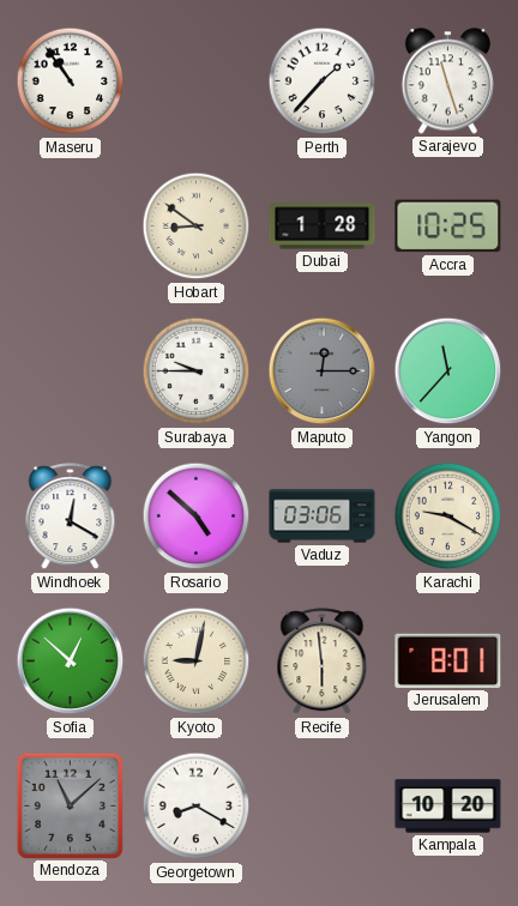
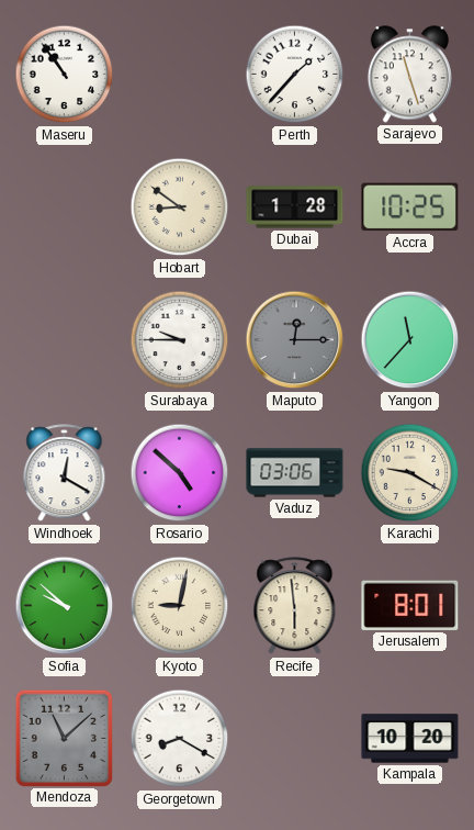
Sofia: 12:52 -> 9:52
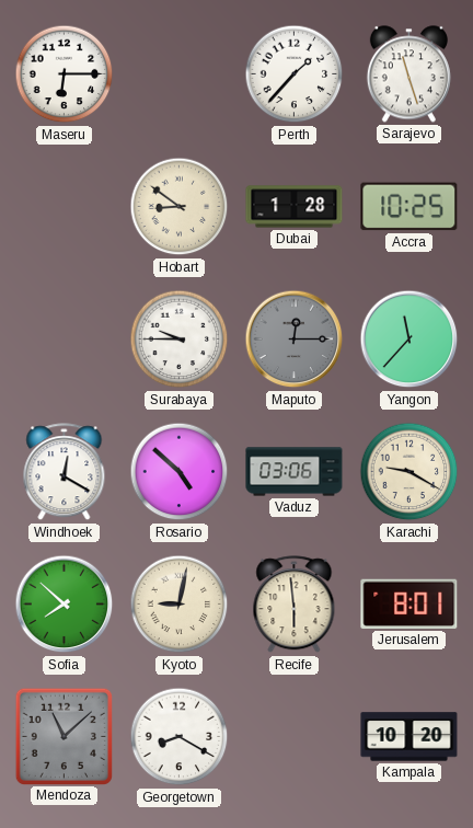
Maseru: 10:54 -> 6:15
Sofia: 9:52 -> 7:52
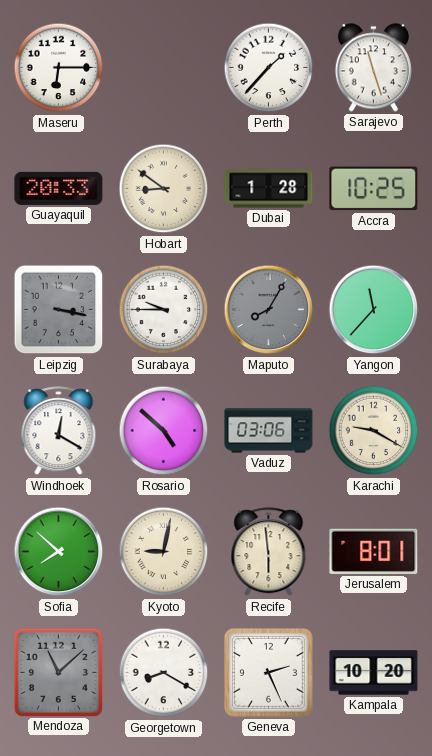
Guayaquil: none -> 20:33
Leipzig: none -> 3:17
Maputo: 12:15 -> 8:05
Geneva: none -> 2:26
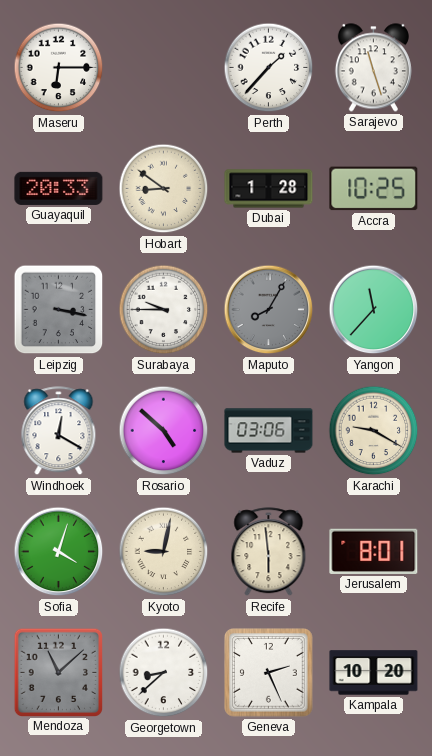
Sofia: 7:52 -> 4:03
Georgetown: 8:20 -> 8:38
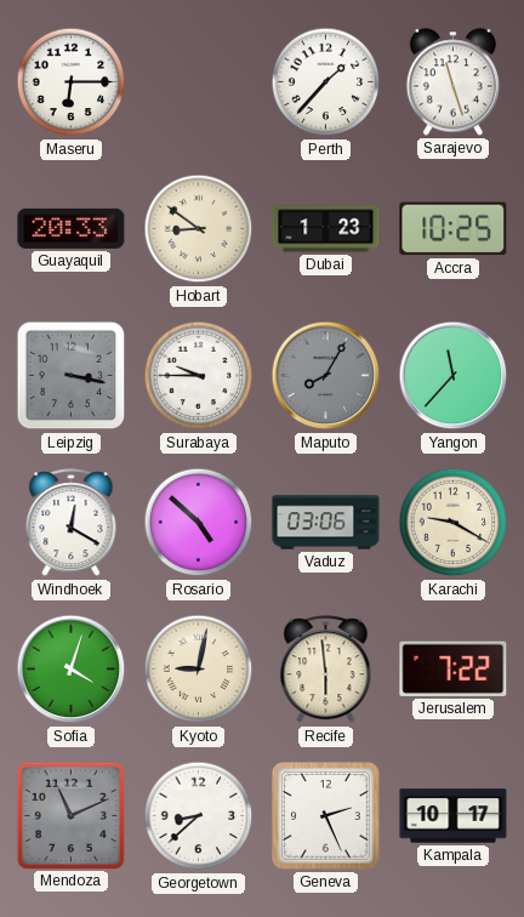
Dubai: 1:28 -> 1:23
Jerusalem: 8:01 -> 7:22
Mendoza: 11:08 -> 11:11
Kampala: 10:20 -> 10:17
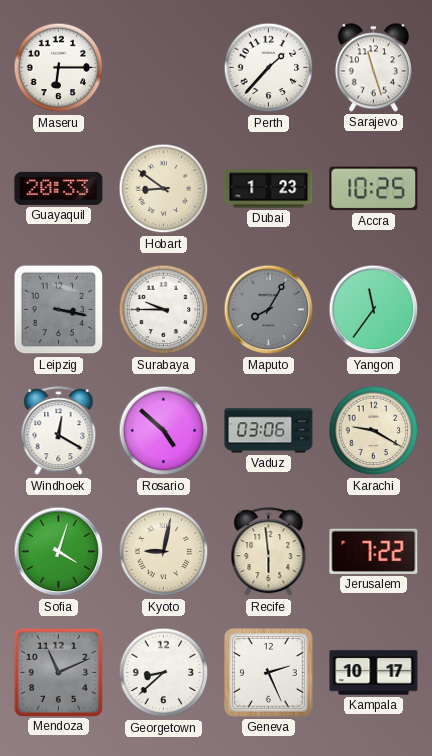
Yangon: 11:37 -> 11:36
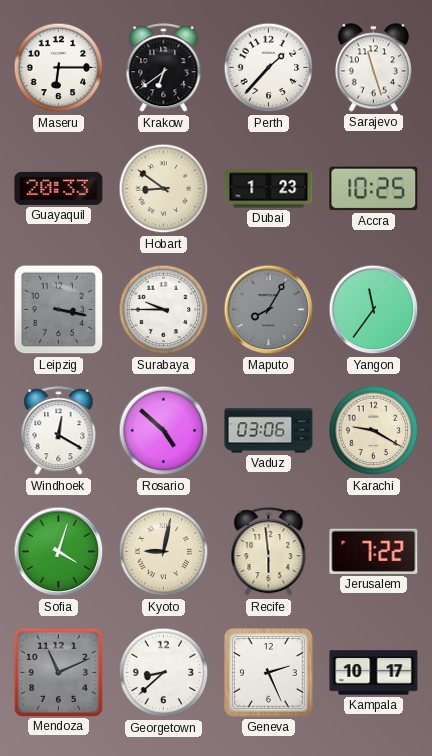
Krakow: none -> 6:39
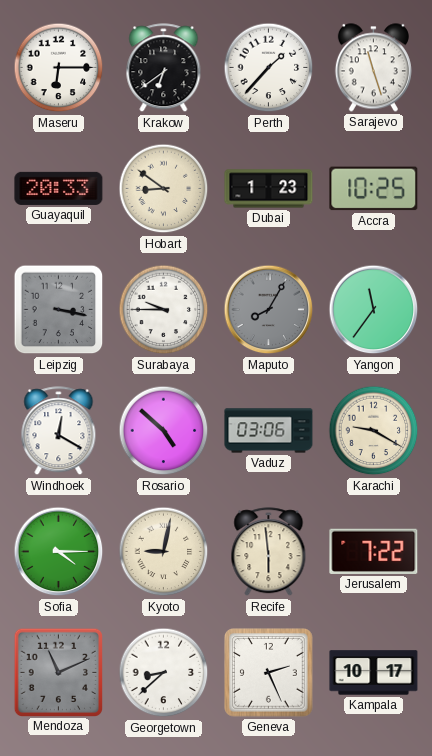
Sofia: 4:03 -> 4:15
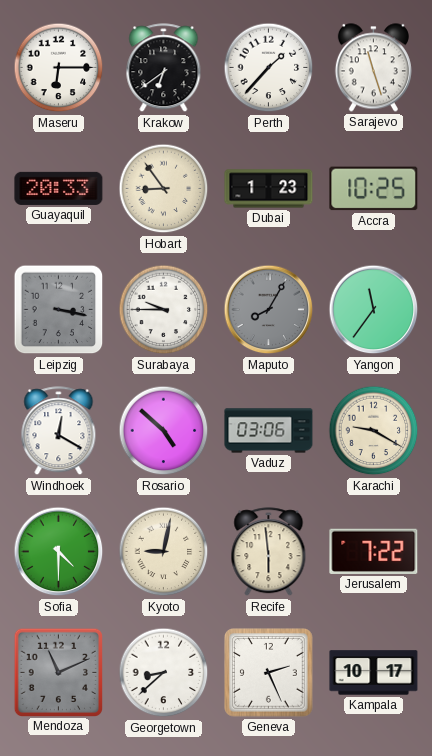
Hobart: 8:51 -> 8:54
Sofia: 4:15 -> 4:30
